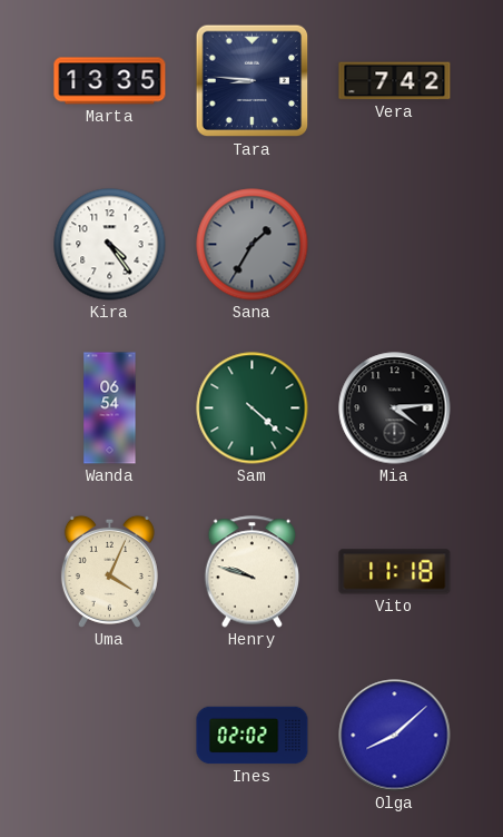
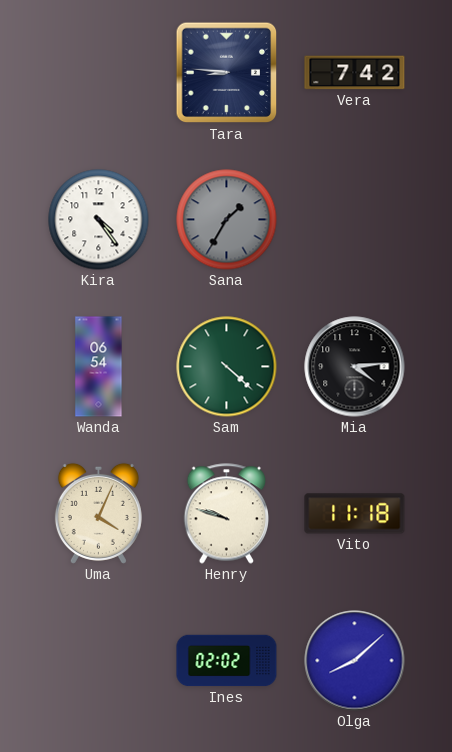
Marta: 13:35 -> none
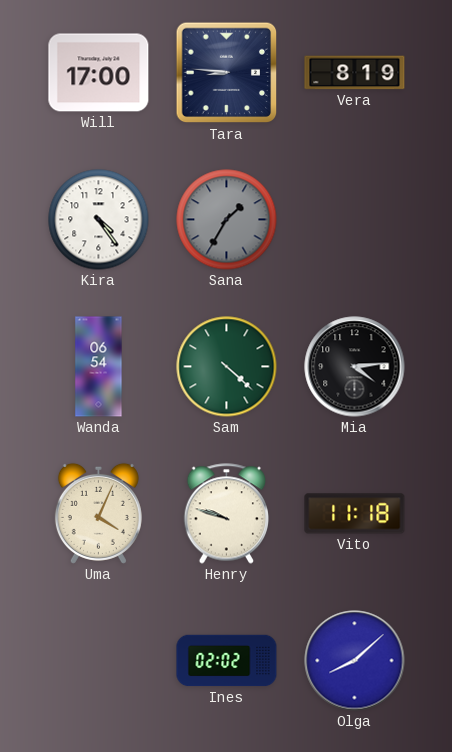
Will: none -> 17:00
Vera: 7:42 -> 8:19
